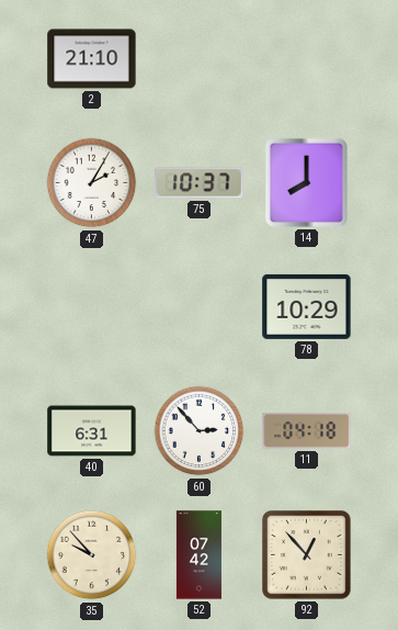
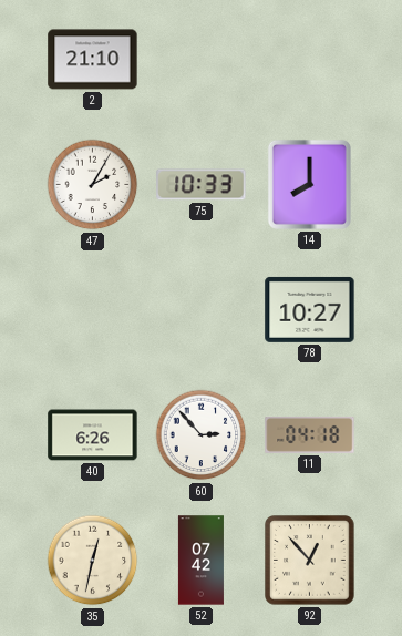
75: 10:37 -> 10:33
78: 10:29 -> 10:27
40: 6:31 -> 6:26
35: 9:53 -> 12:32
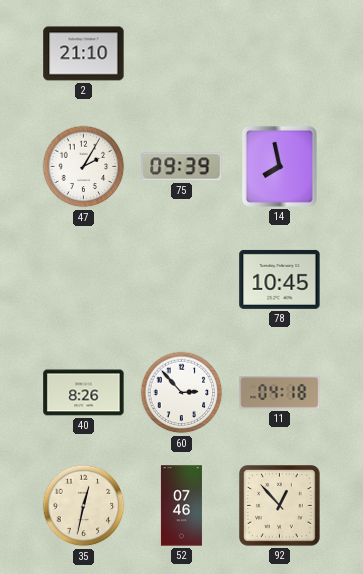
75: 10:33 -> 09:39
14: 8:00 -> 7:58
78: 10:27 -> 10:45
40: 6:26 -> 8:26
52: 07:42 -> 07:46
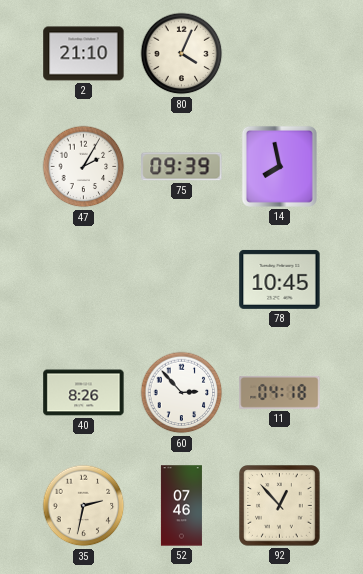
80: none -> 4:04
35: 12:32 -> 2:32
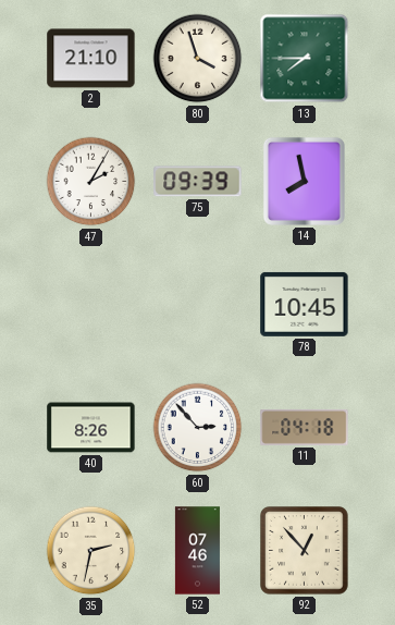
80: 4:04 -> 3:57
13: none -> 7:45
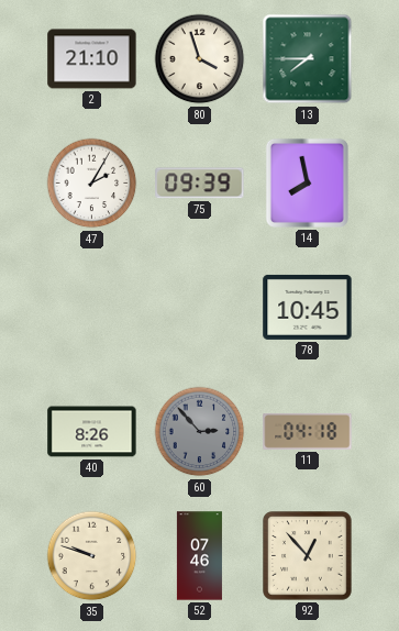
60 dial: white -> grey
35: 2:32 -> 9:48
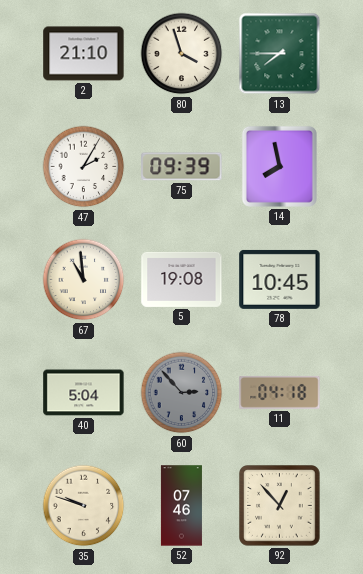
67: none -> 10:59
5: none -> 19:08
40: 8:26 -> 5:04
